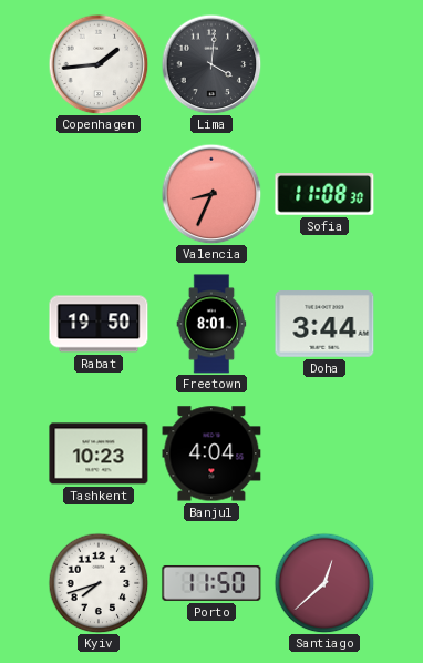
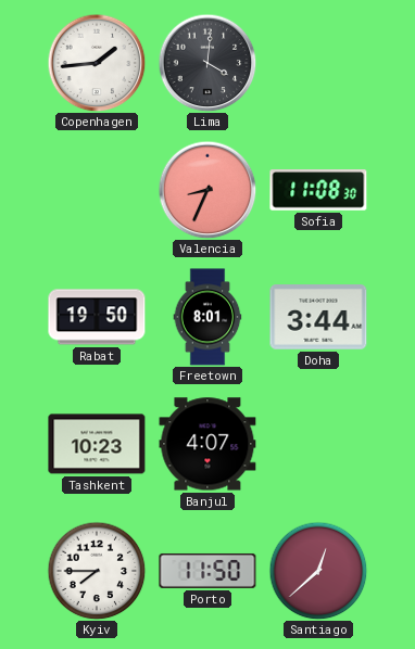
Banjul: 4:04 -> 4:07
Kyiv: 7:42 -> 7:45
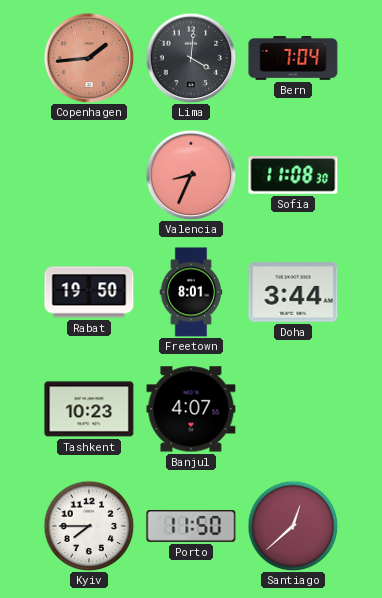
Copenhagen dial: white -> salmon
Bern: none -> 7:04
